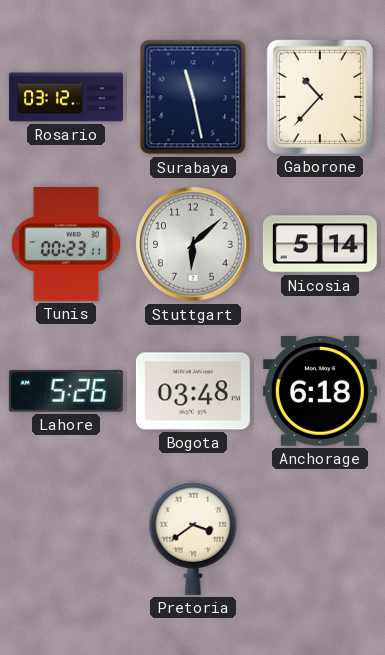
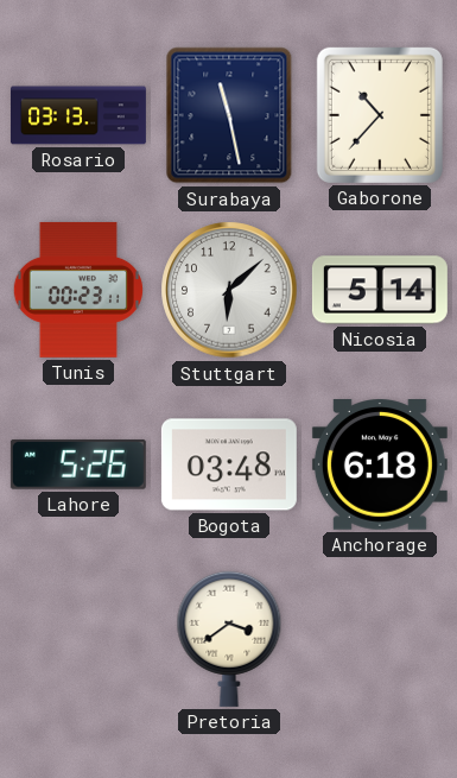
Rosario: 03:12 -> 03:13
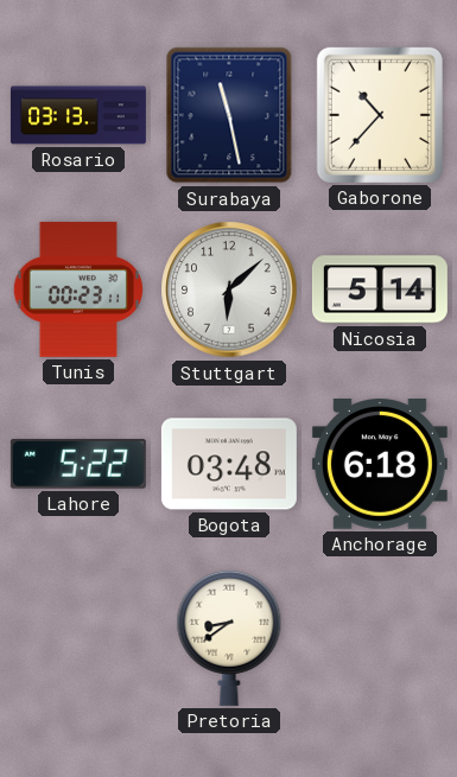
Lahore: 5:26 -> 5:22
Pretoria: 3:39 -> 8:39
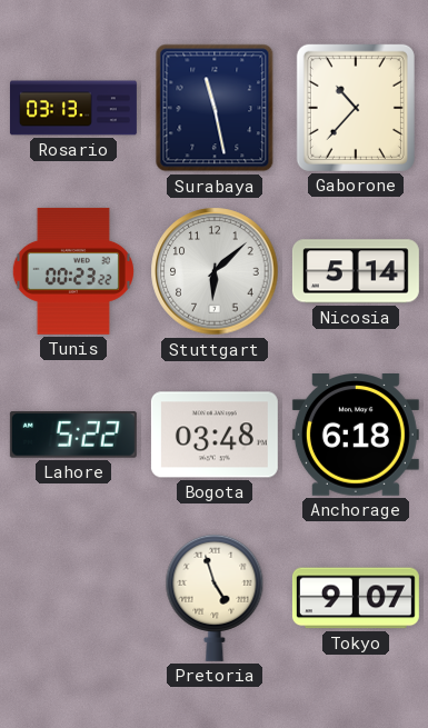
Tunis: 00:23:11 -> 00:23:22
Pretoria: 8:39 -> 4:57
Tokyo: none -> 9:07
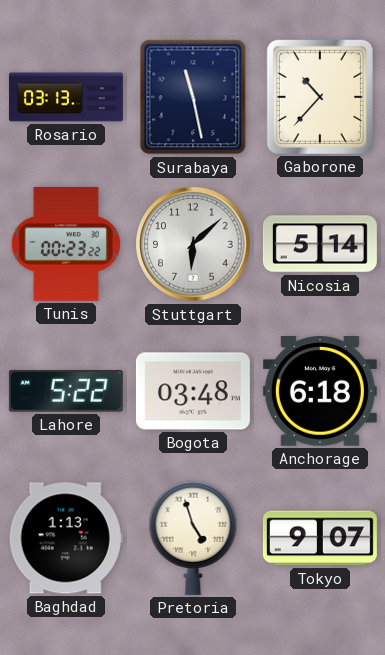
Baghdad: none -> 1:13
